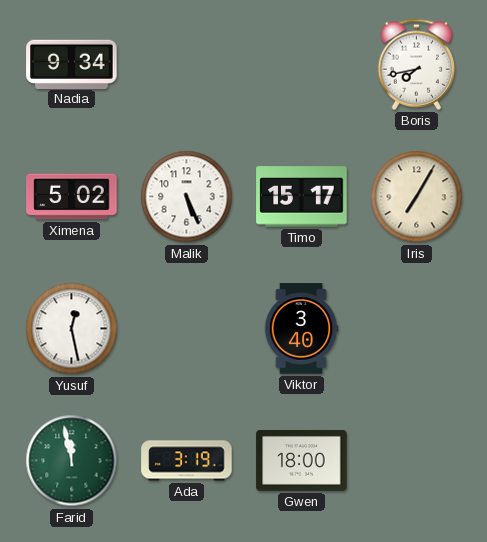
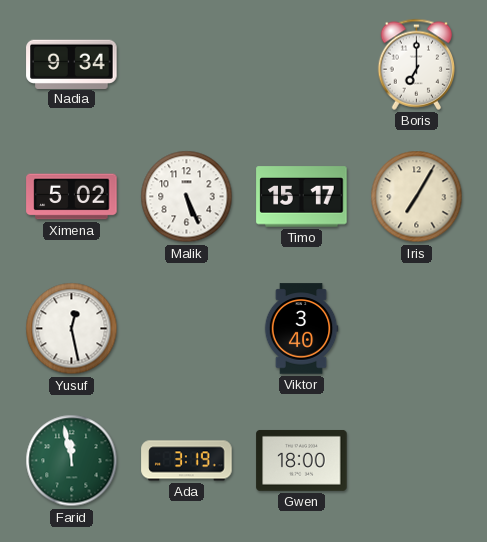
Boris: 7:43 -> 7:00
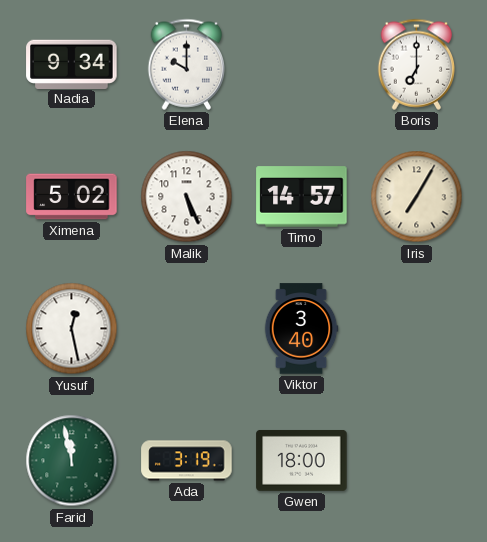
Elena: none -> 10:00
Timo: 15:17 -> 14:57
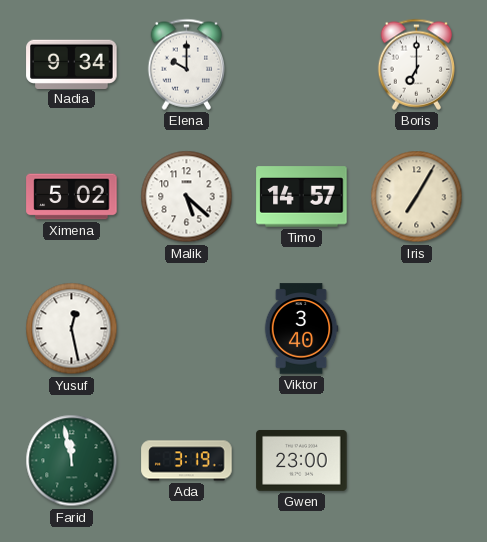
Malik: 5:26 -> 5:22
Gwen: 18:00 -> 23:00
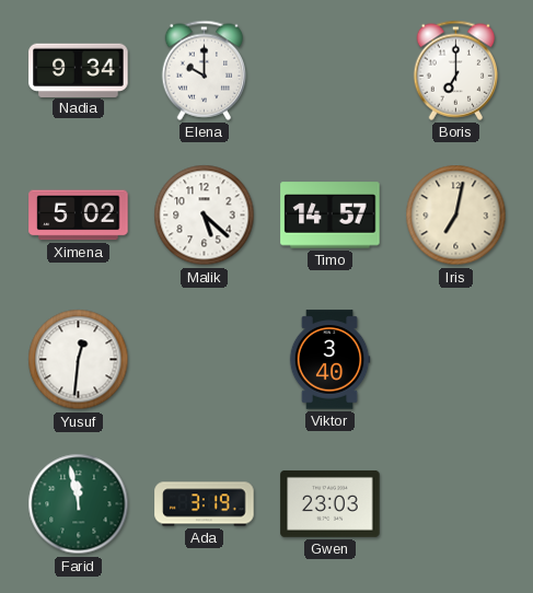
Iris: 7:05 -> 7:02
Yusuf: 12:28 -> 12:31
Gwen: 23:00 -> 23:03
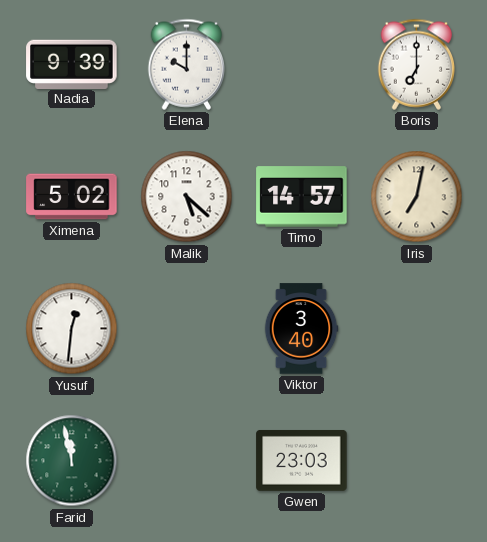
Nadia: 9:34 -> 9:39
Ada: 3:19 -> none
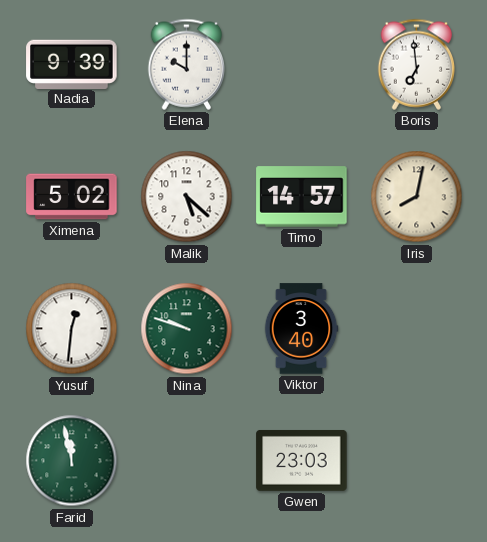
Boris: 7:00 -> 6:59
Iris: 7:02 -> 8:02
Nina: none -> 9:48
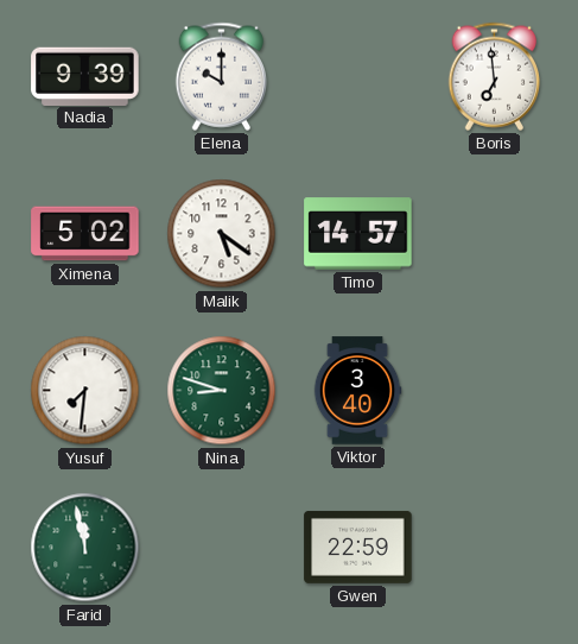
Malik: 5:22 -> 5:21
Iris: 8:02 -> none
Yusuf: 12:31 -> 7:31
Nina: 9:48 -> 8:48
Gwen: 23:03 -> 22:59
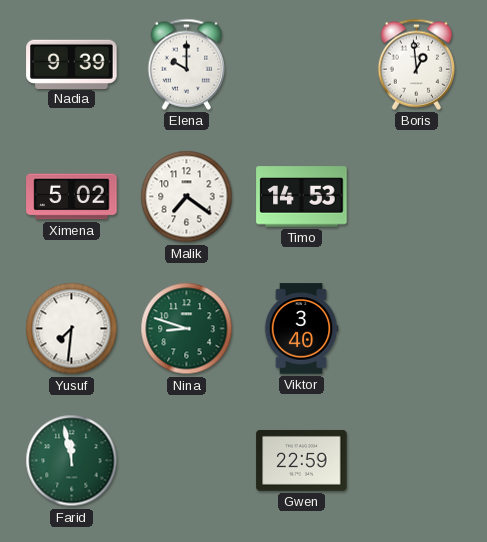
Boris: 6:59 -> 12:59
Malik: 5:21 -> 7:21
Timo: 14:57 -> 14:53
